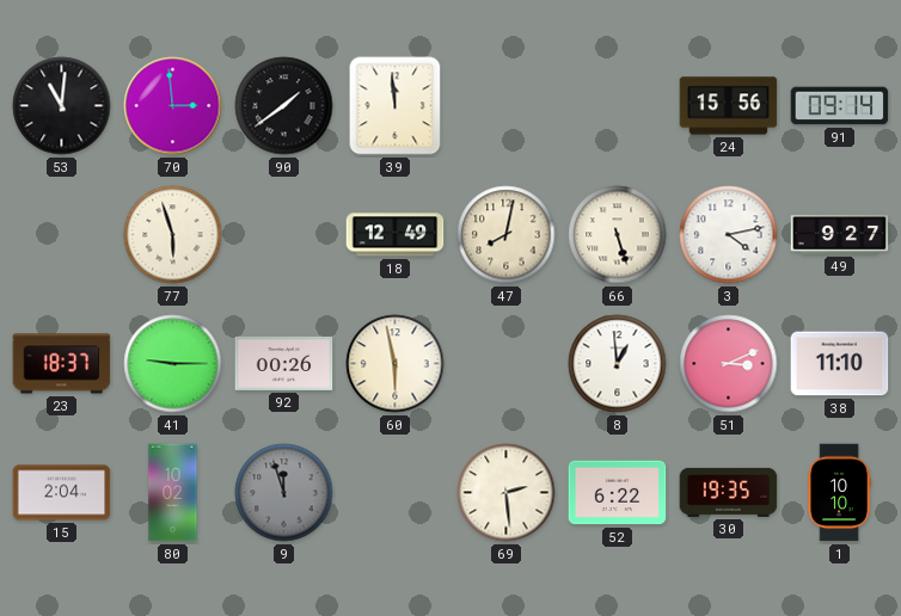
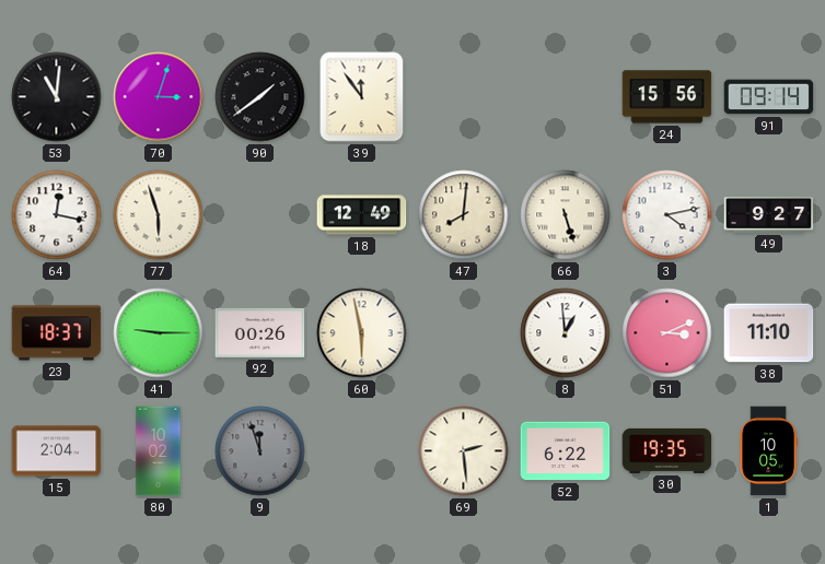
70: 2:59 -> 3:03
39: 11:59 -> 11:54
64: none -> 12:17
47: 8:02 -> 8:01
1: 10:10 -> 10:05
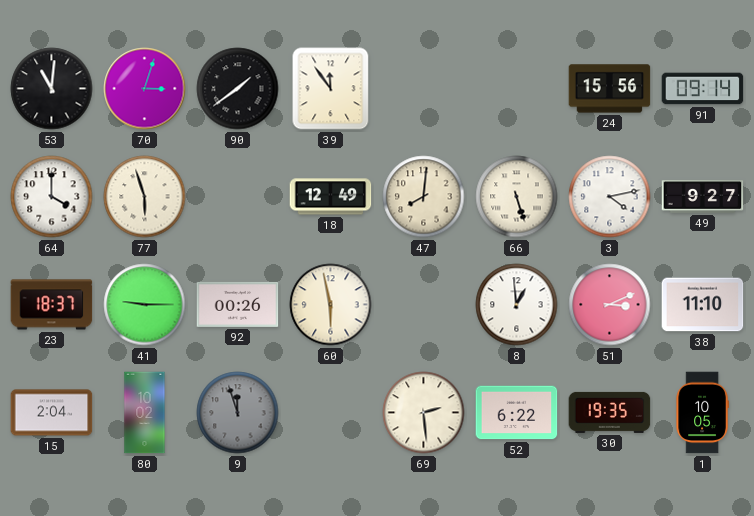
64: 12:17 -> 4:00
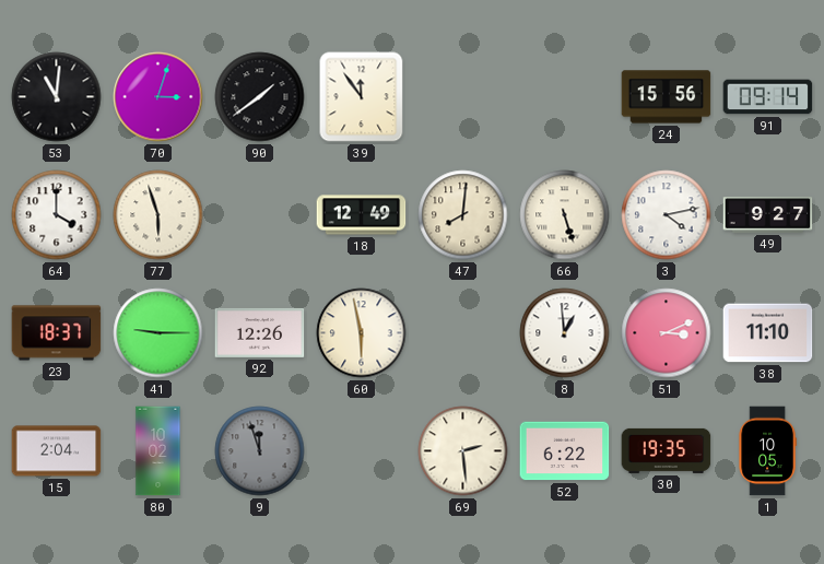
92: 00:26 -> 12:26
